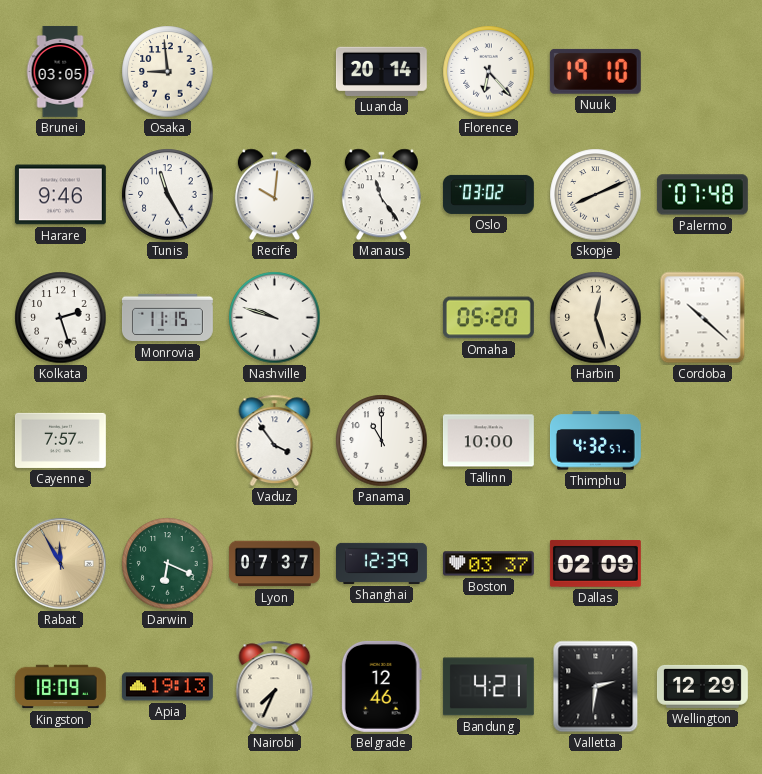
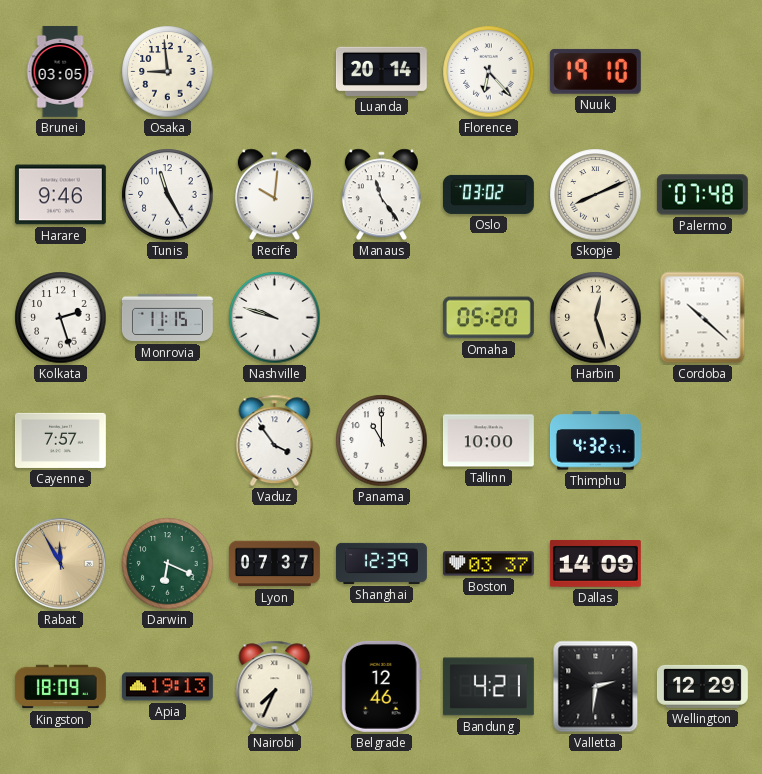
Dallas: 02:09 -> 14:09
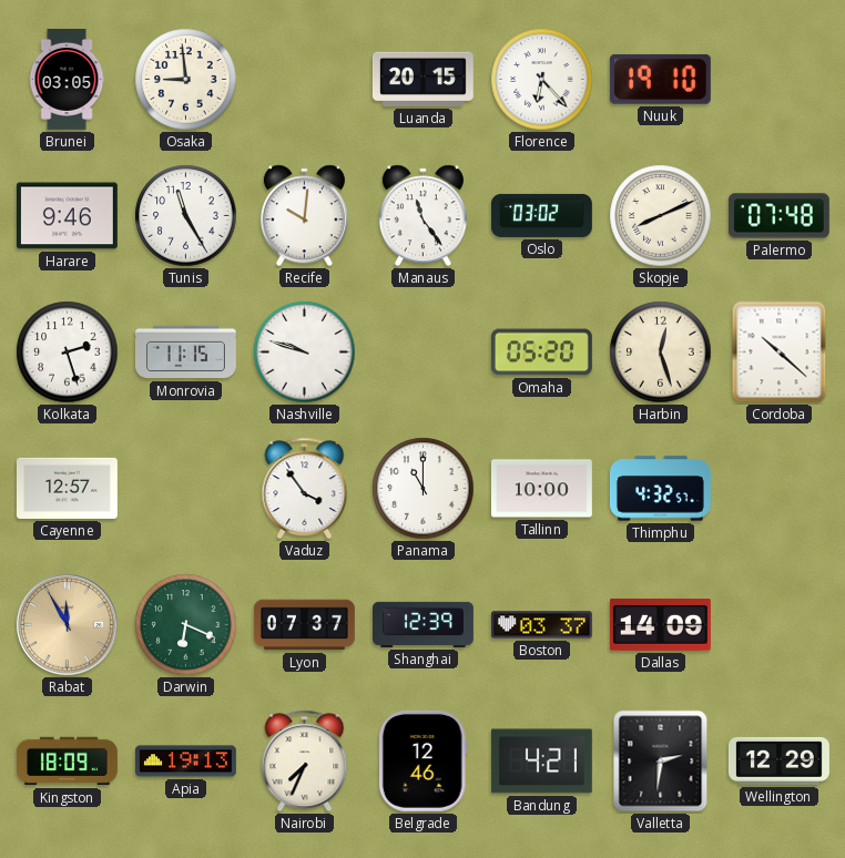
Luanda: 20:14 -> 20:15
Cayenne: 7:57 -> 12:57
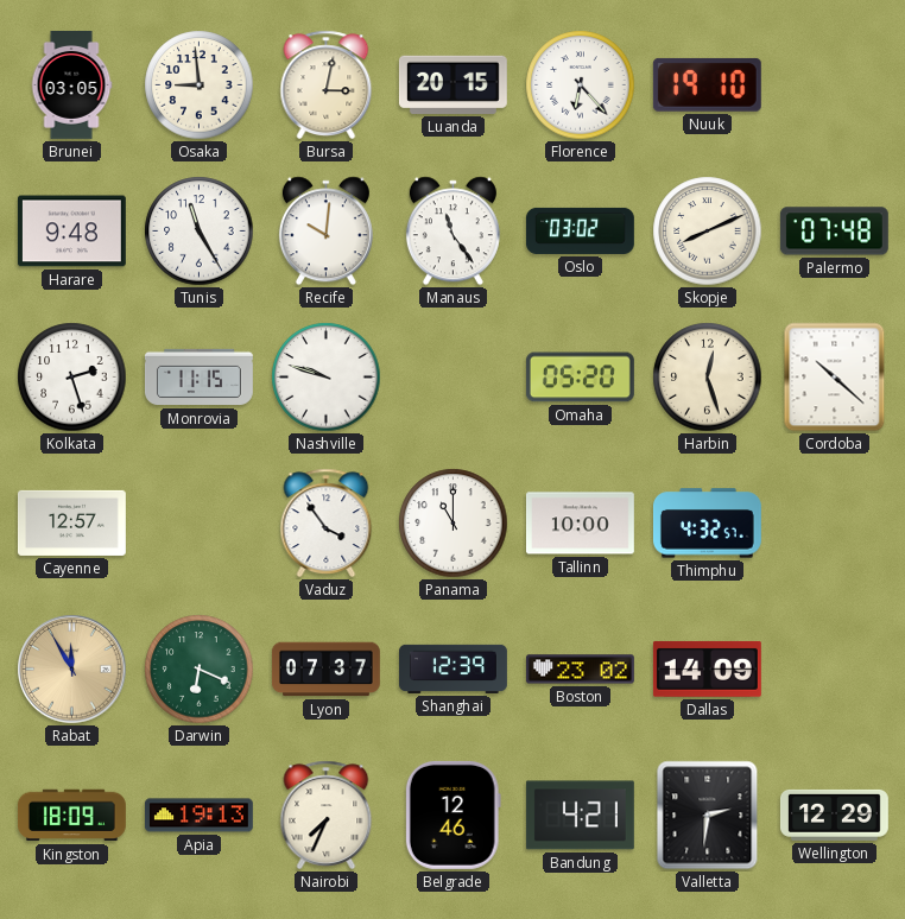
Bursa: none -> 3:02
Harare: 9:46 -> 9:48
Boston: 03:37 -> 23:02
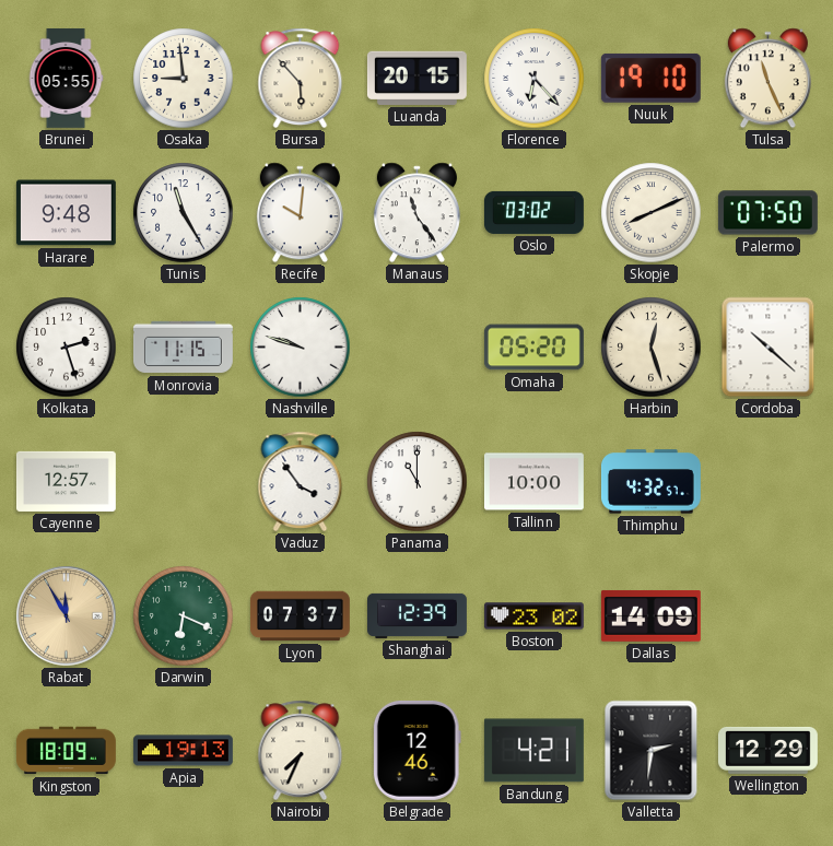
Brunei: 03:05 -> 05:55
Bursa: 3:02 -> 5:53
Tulsa: none -> 11:26
Palermo: 07:48 -> 07:50
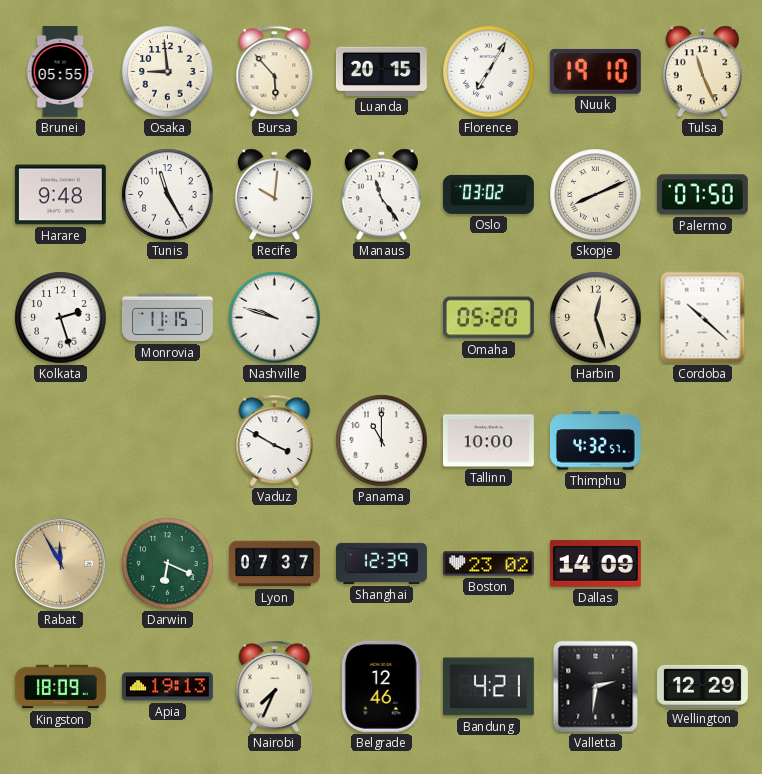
Florence: 6:23 -> 7:05
Cayenne: 12:57 -> none
Vaduz: 3:54 -> 3:50
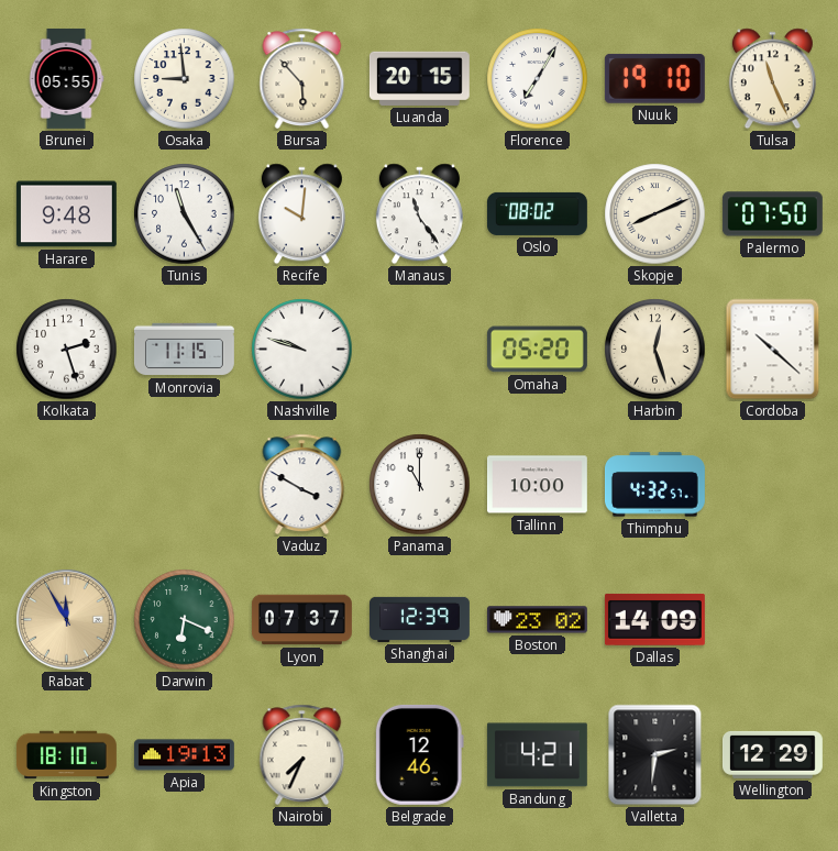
Oslo: 03:02 -> 08:02
Kingston: 18:09 -> 18:10
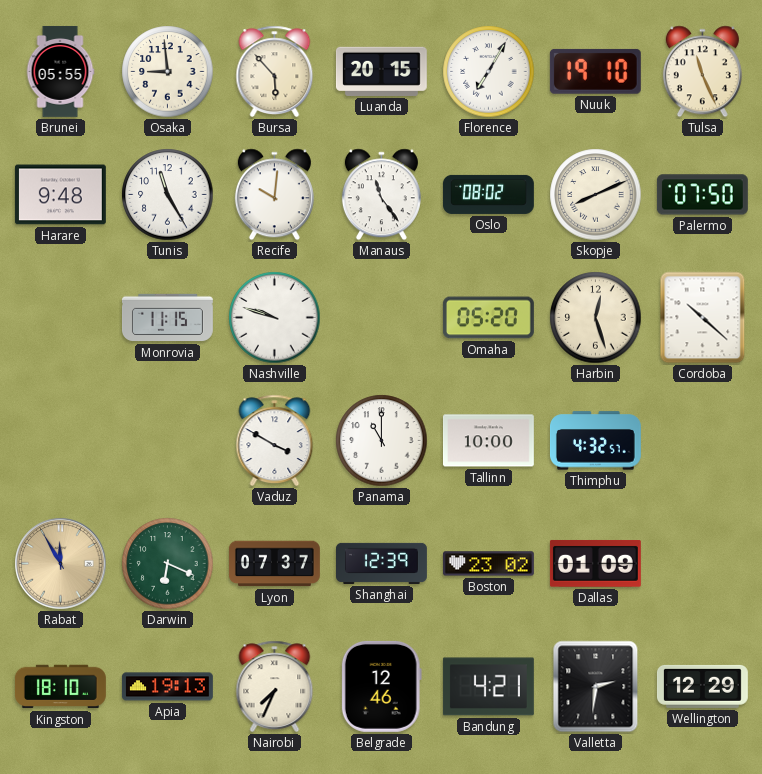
Kolkata: 2:27 -> none
Dallas: 14:09 -> 01:09
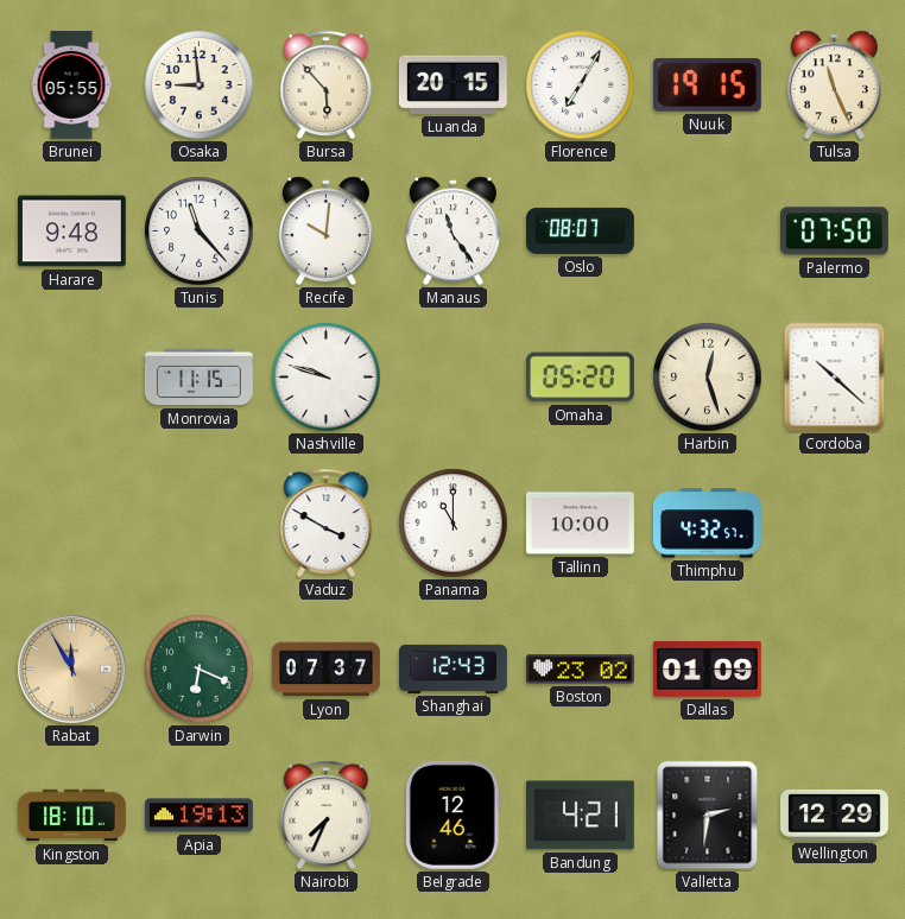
Nuuk: 19:10 -> 19:15
Tunis: 11:25 -> 11:23
Oslo: 08:02 -> 08:07
Skopje: 8:11 -> none
Shanghai: 12:39 -> 12:43
